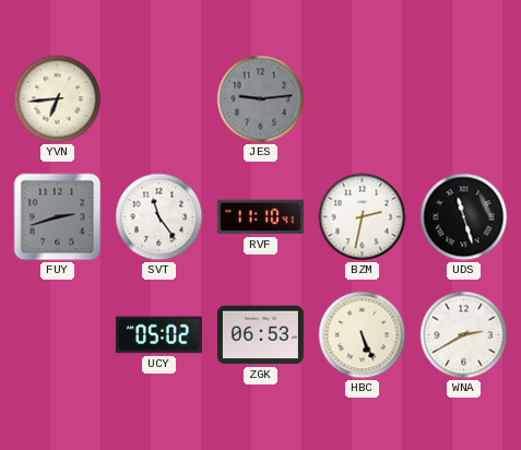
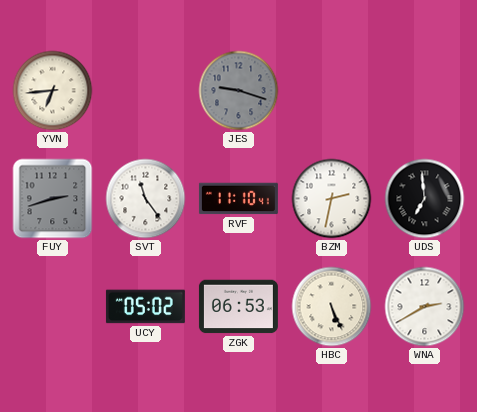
JES: 9:14 -> 9:18
UDS: 11:27 -> 6:59
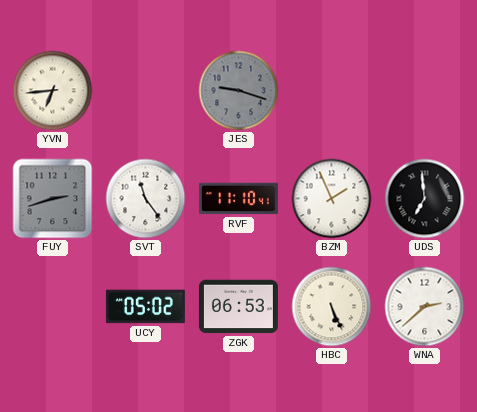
BZM: 2:32 -> 1:56
WNA: 2:40 -> 2:38
